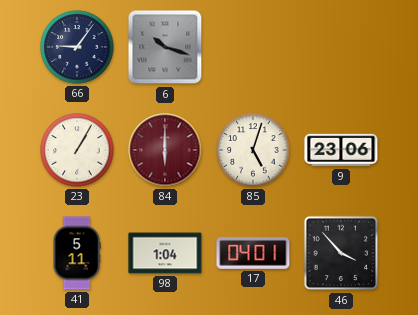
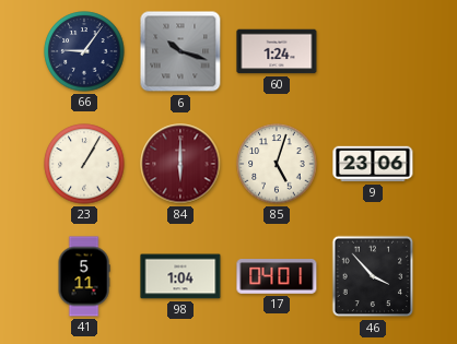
60: none -> 1:24
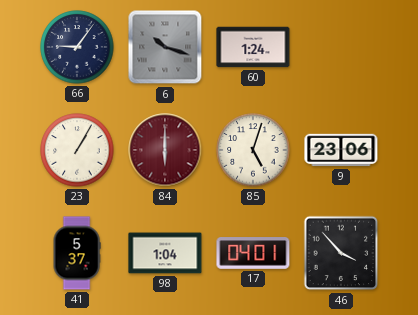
41: 5:11 -> 5:37
